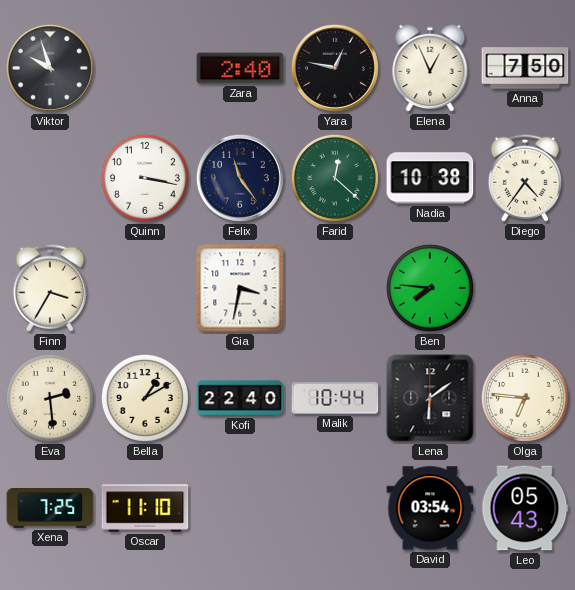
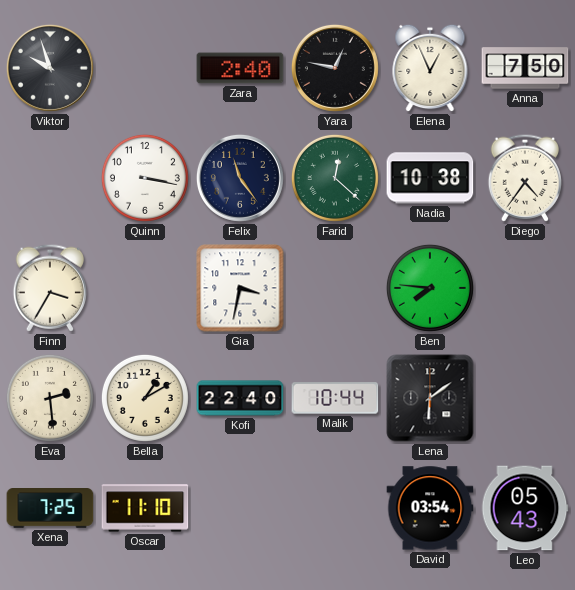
Olga: 6:46 -> none
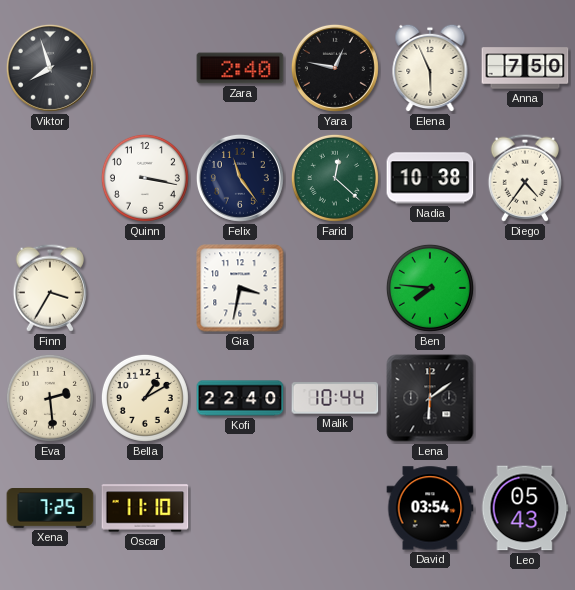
Viktor: 9:57 -> 7:57
Elena: 12:56 -> 5:56
